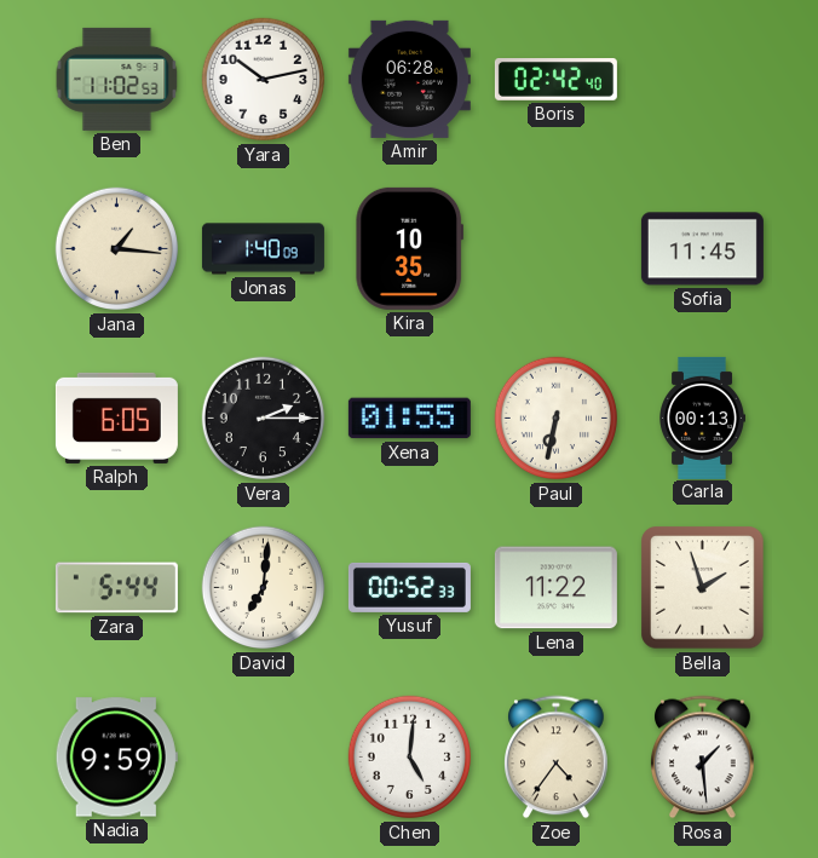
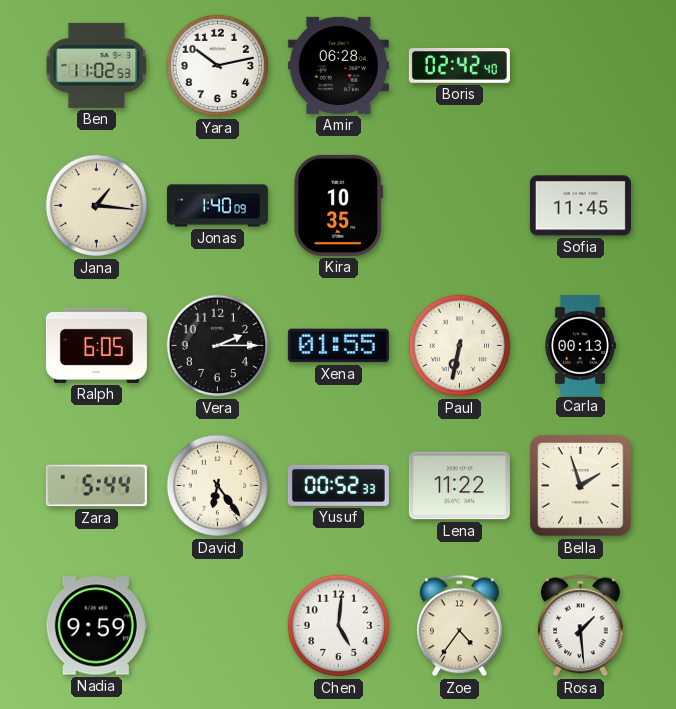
David: 7:01 -> 6:24
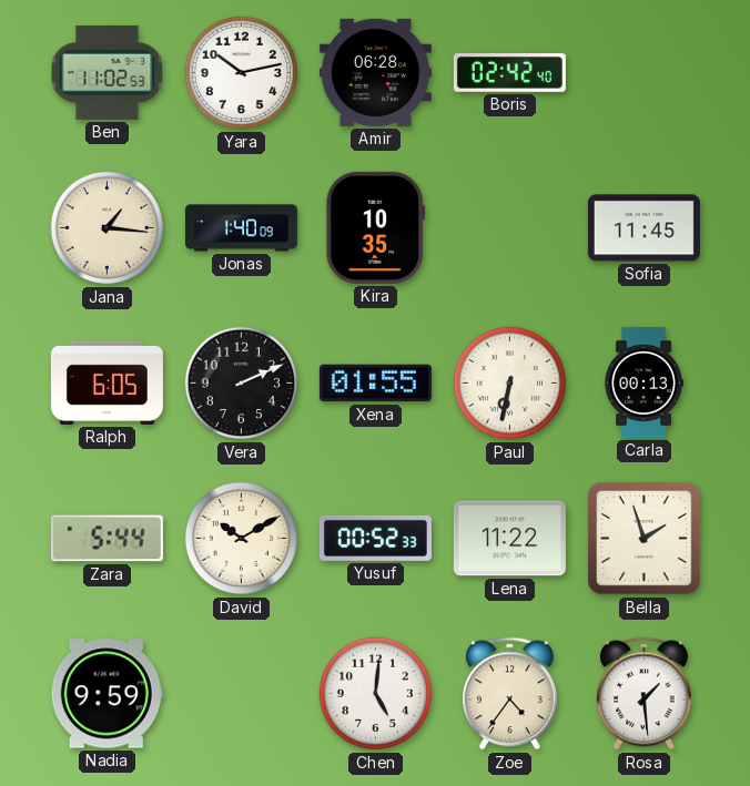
Vera: 2:15 -> 2:11
David: 6:24 -> 10:10
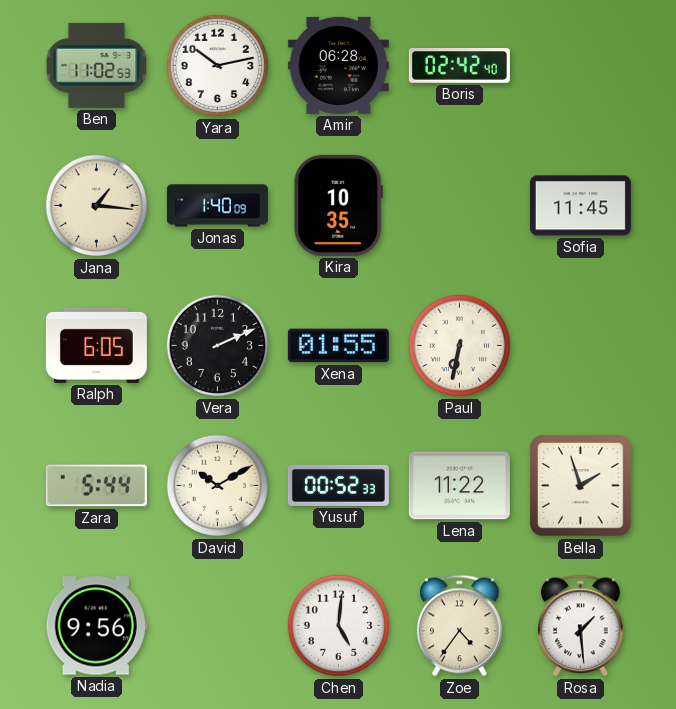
Carla: 00:13 -> none
Nadia: 9:59 -> 9:56
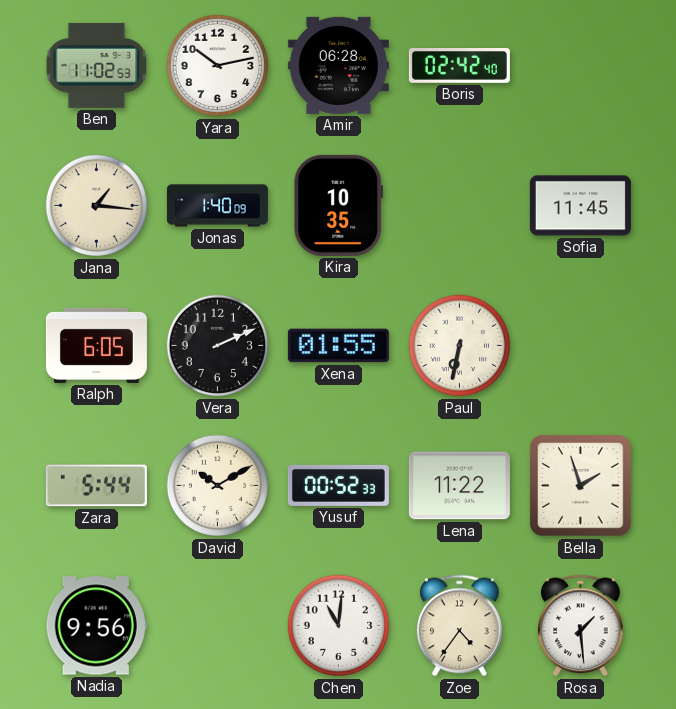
Chen: 5:01 -> 11:01
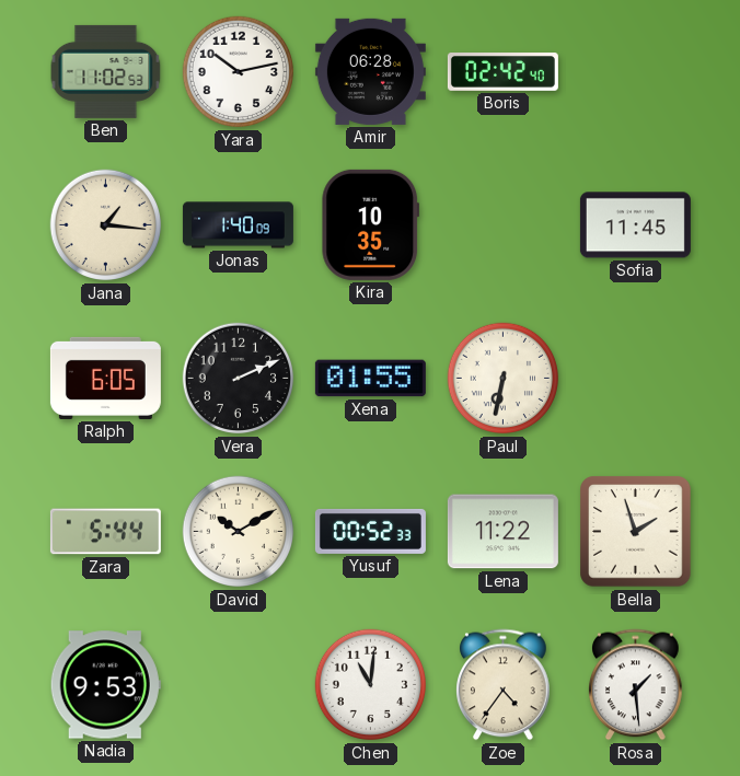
Nadia: 9:56 -> 9:53
